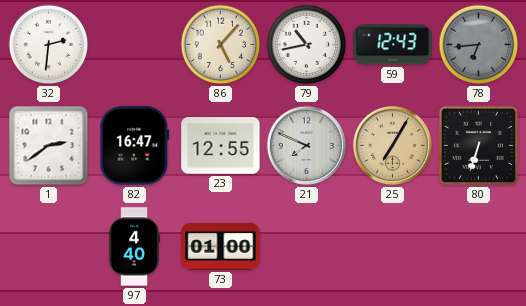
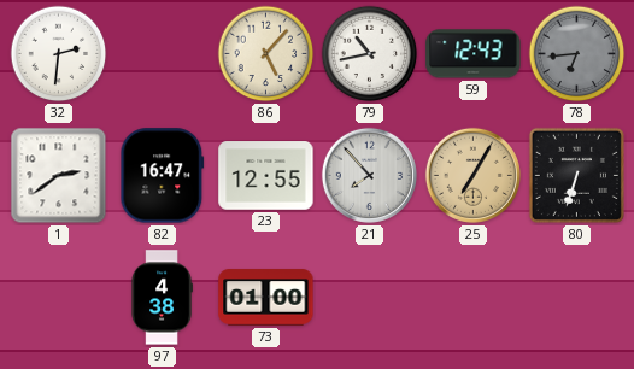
21: 7:49 -> 7:53
97: 4:40 -> 4:38
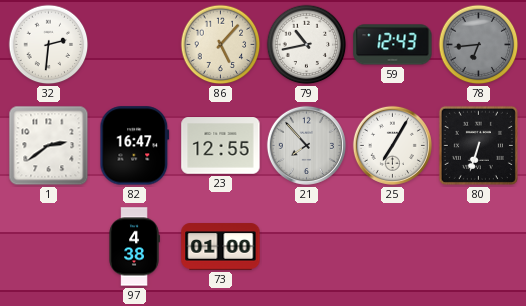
25 dial: champagne -> white
